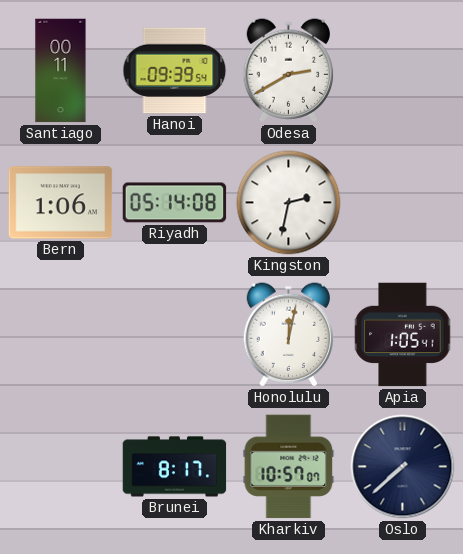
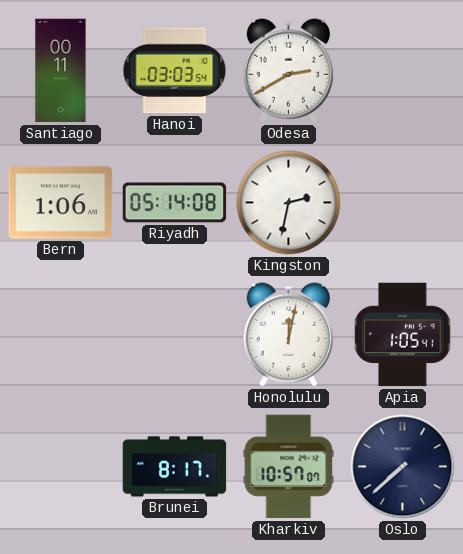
Hanoi: 09:39 -> 03:03
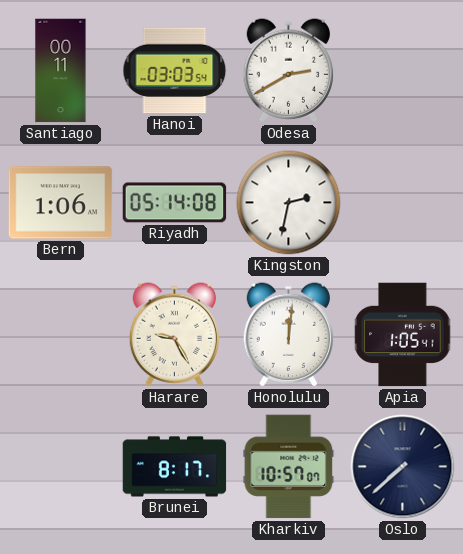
Harare: none -> 9:25
Honolulu: 12:02 -> 12:01
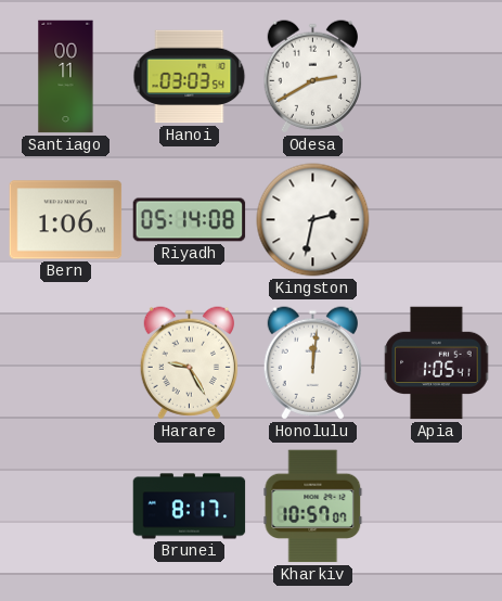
Oslo: 7:38 -> none
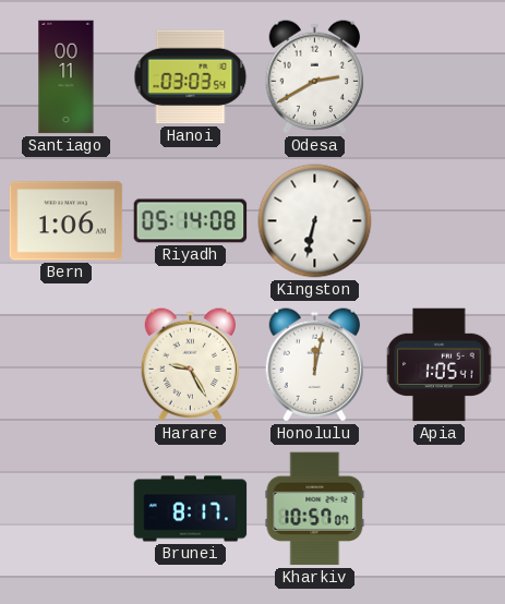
Kingston: 2:32 -> 6:32
Honolulu: 12:01 -> 12:02
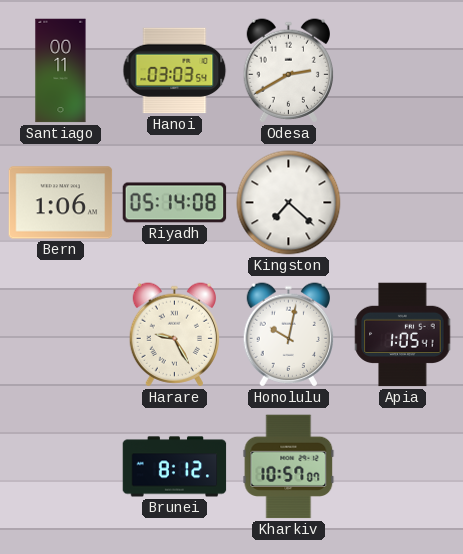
Kingston: 6:32 -> 7:22
Honolulu: 12:02 -> 10:02
Brunei: 8:17 -> 8:12
